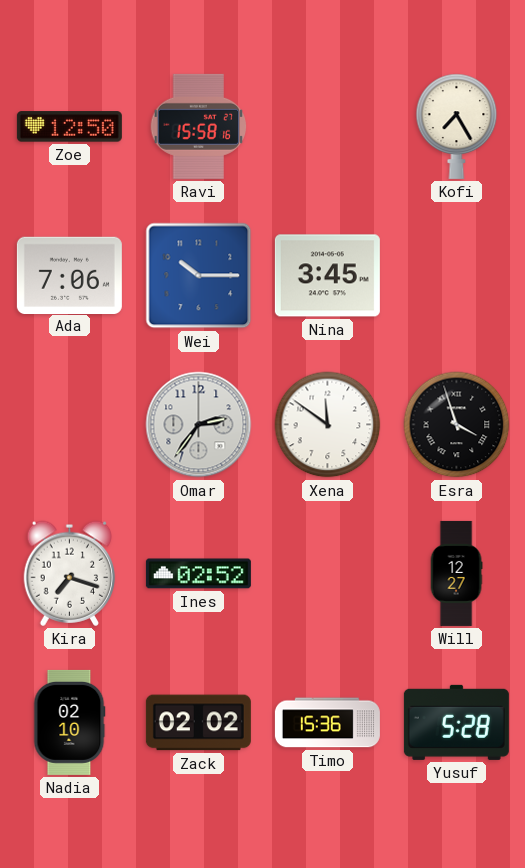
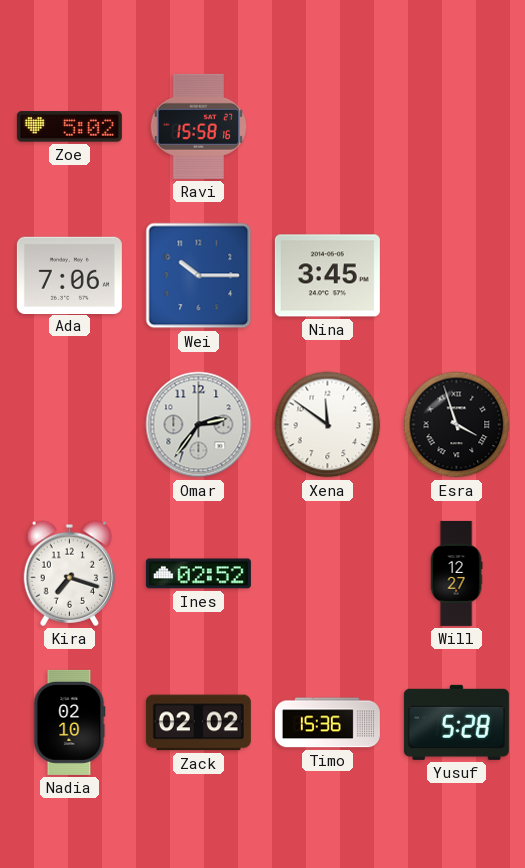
Zoe: 12:50 -> 5:02
Kofi: 7:25 -> none
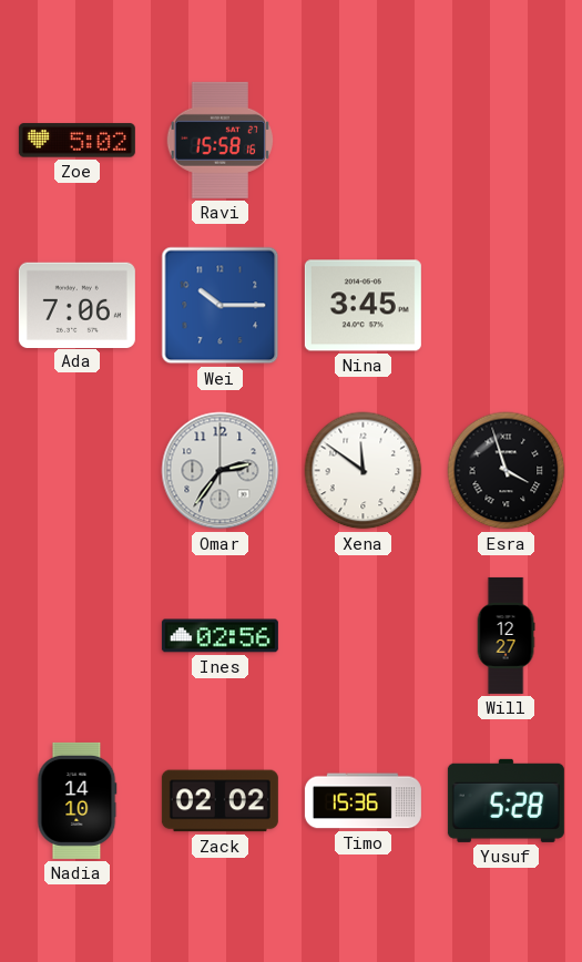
Kira: 7:18 -> none
Ines: 02:52 -> 02:56
Nadia: 02:10 -> 14:10
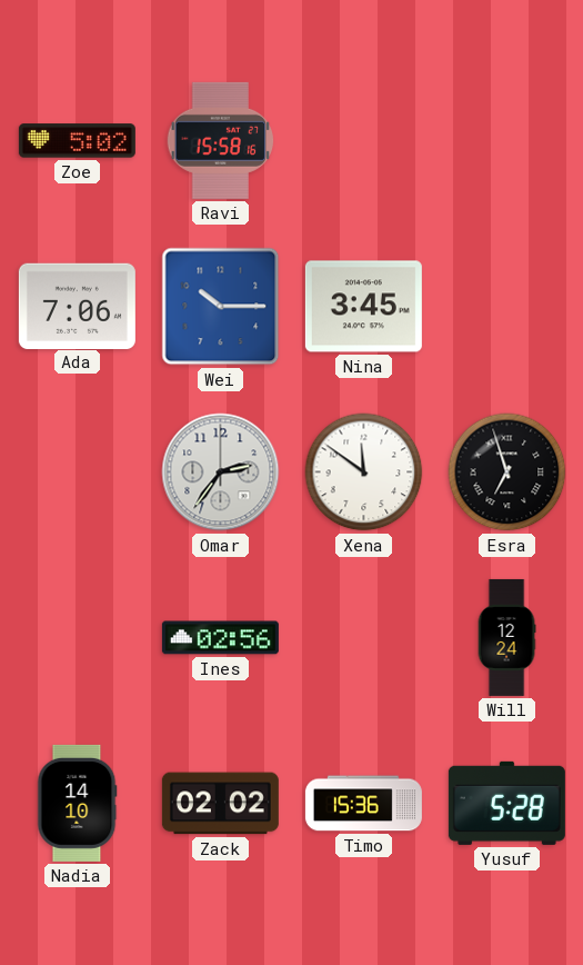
Esra: 3:57 -> 6:57
Will: 12:27 -> 12:24
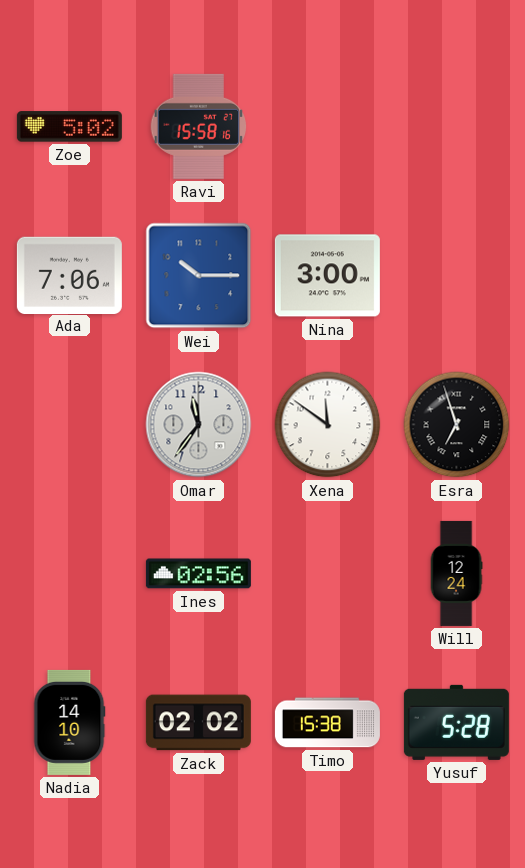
Nina: 3:45 -> 3:00
Omar: 2:36 -> 11:36
Timo: 15:36 -> 15:38
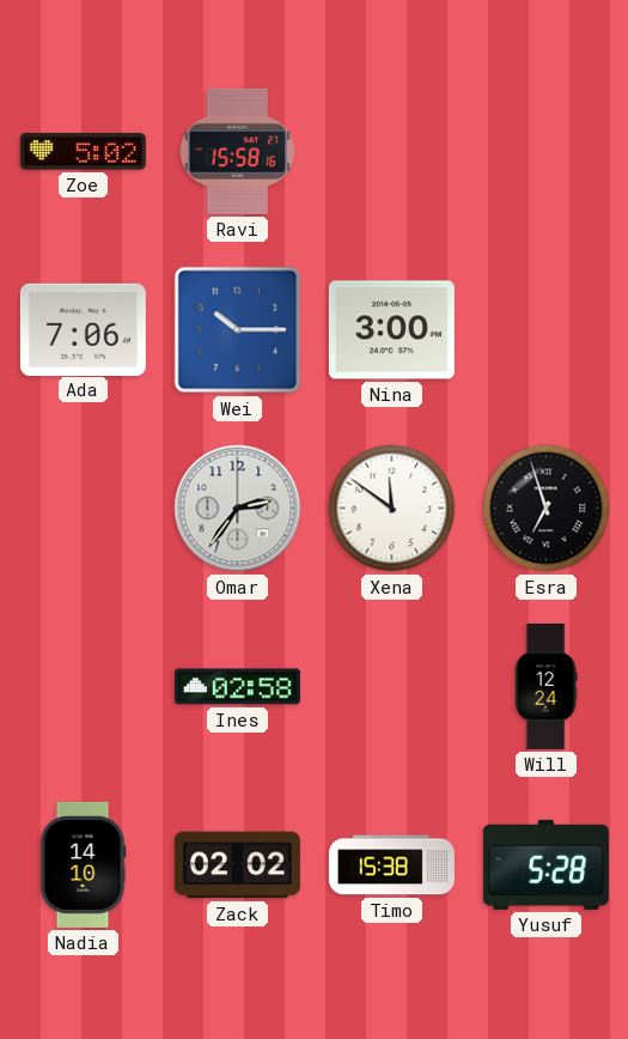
Omar: 11:36 -> 2:36
Ines: 02:56 -> 02:58
